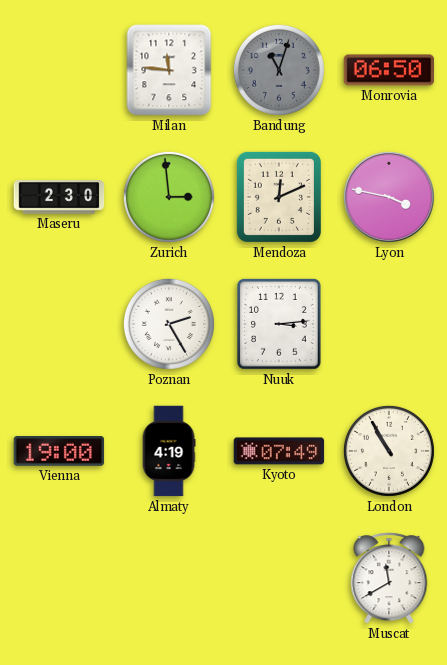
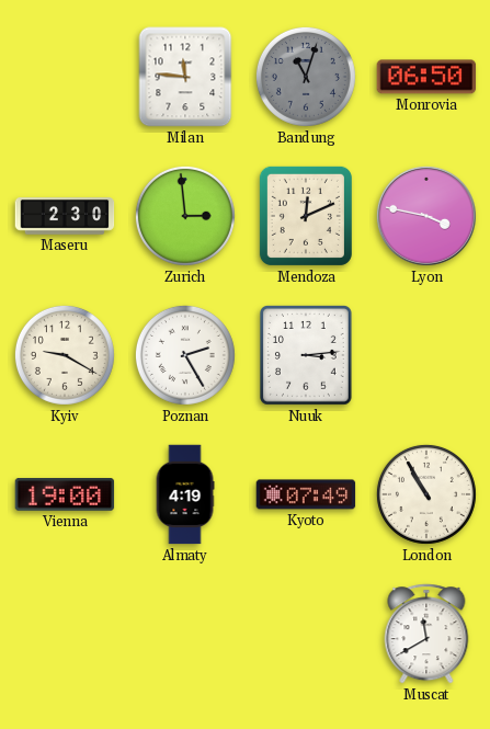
Kyiv: none -> 9:20
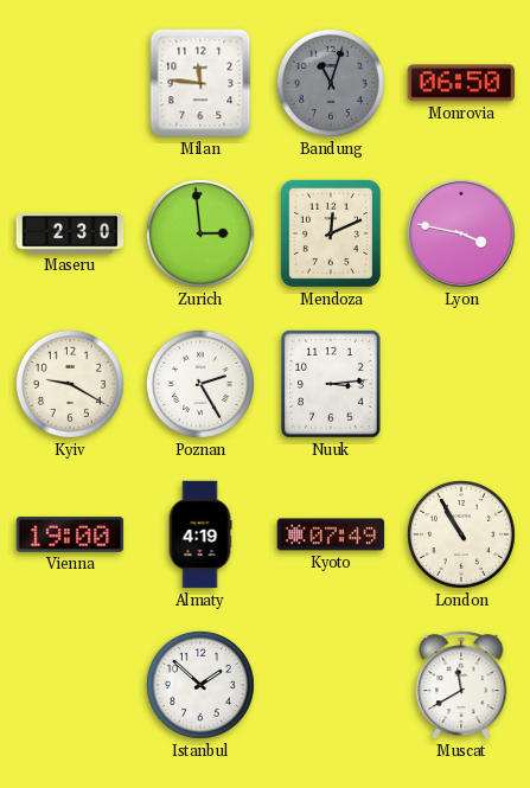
Istanbul: none -> 1:52
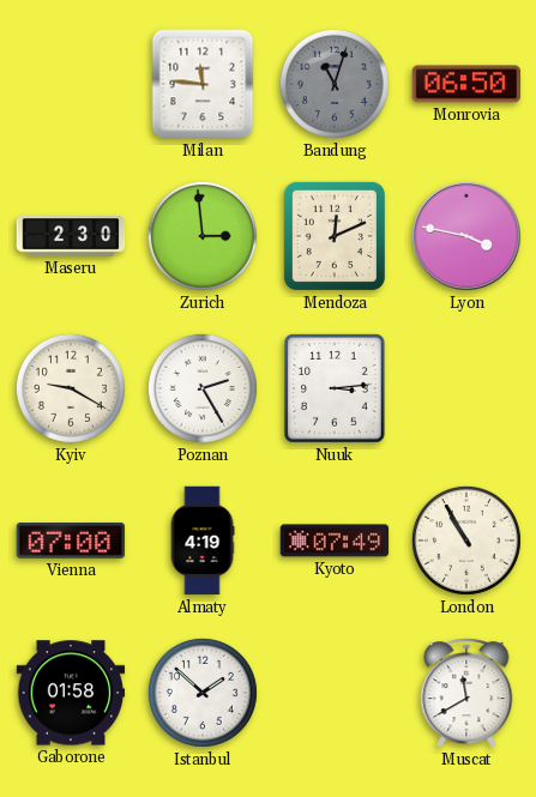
Vienna: 19:00 -> 07:00
Gaborone: none -> 01:58
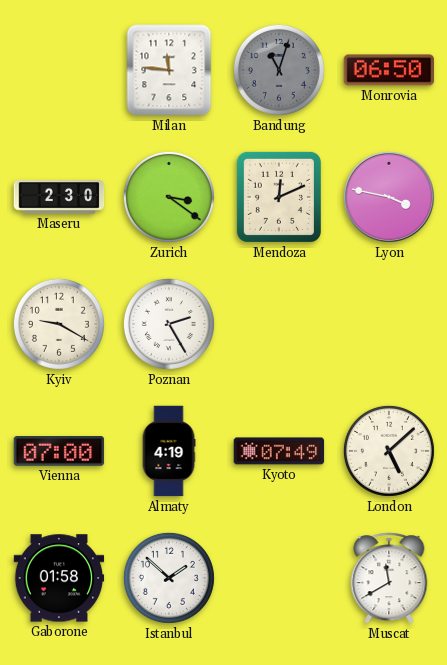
Zurich: 2:59 -> 3:21
Nuuk: 3:14 -> none
London: 10:55 -> 5:08
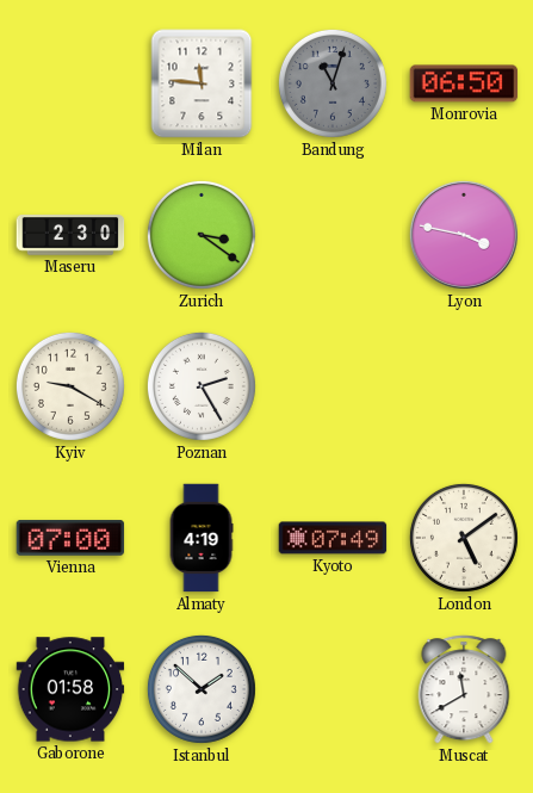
Mendoza: 12:11 -> none
London: 5:08 -> 5:09
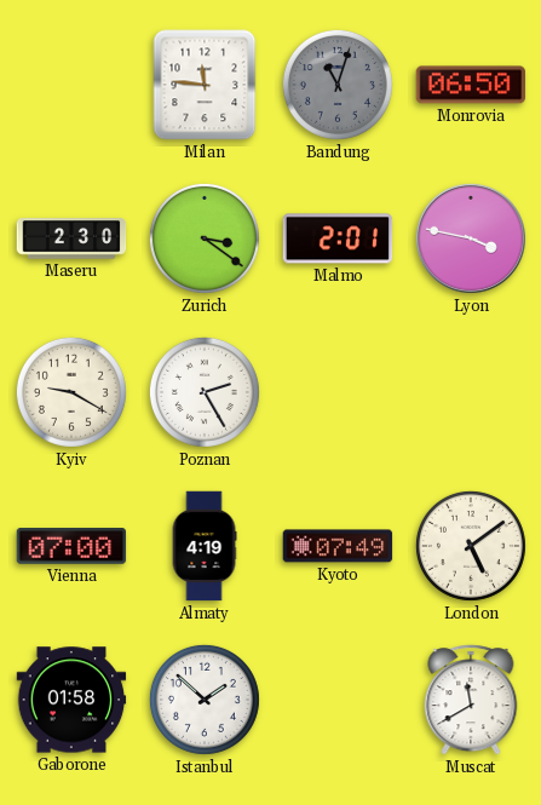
Malmo: none -> 2:01
